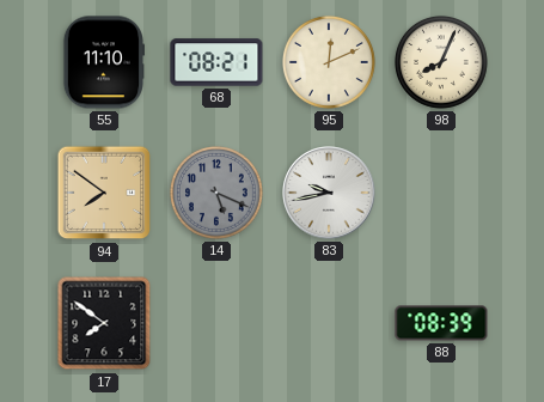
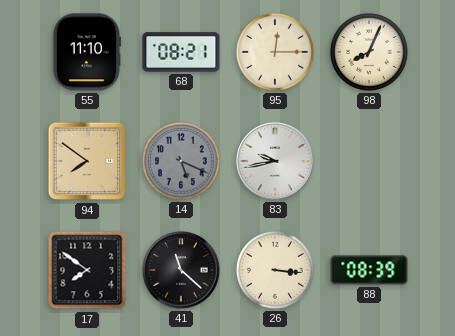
95: 12:11 -> 12:15
41: none -> 11:22
26: none -> 3:16
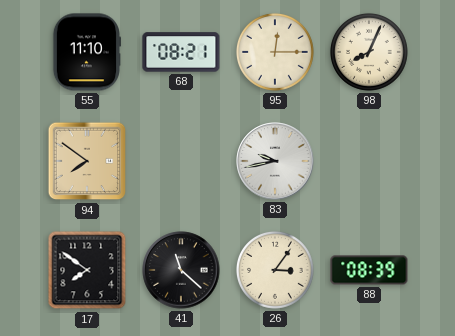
14: 5:19 -> none
26: 3:16 -> 3:06
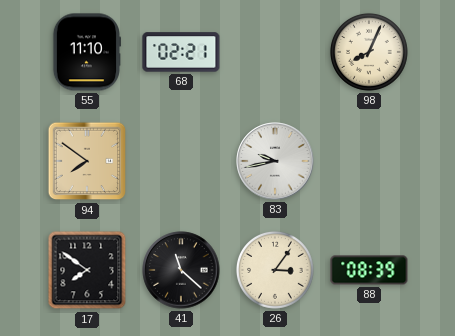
68: 08:21 -> 02:21
95: 12:15 -> none
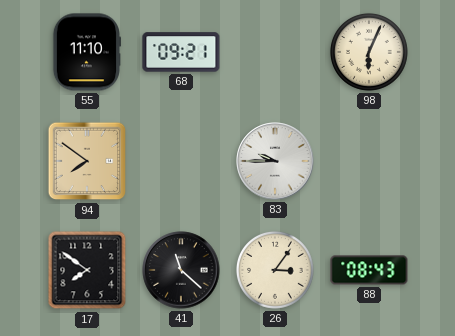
68: 02:21 -> 09:21
98: 8:04 -> 6:04
83: 9:43 -> 9:45
88: 08:39 -> 08:43
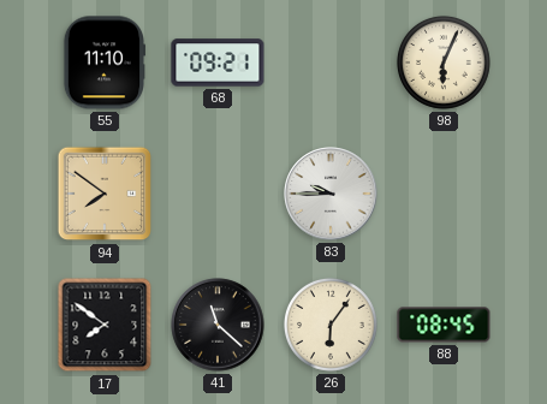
26: 3:06 -> 6:06
88: 08:43 -> 08:45
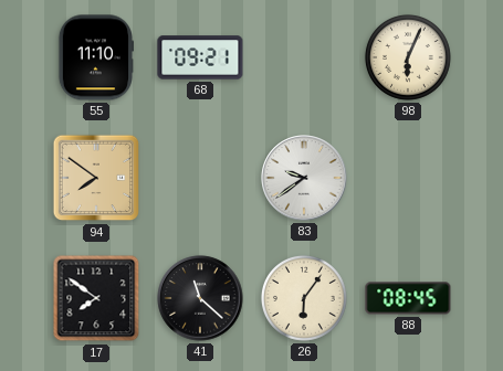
83: 9:45 -> 9:39
